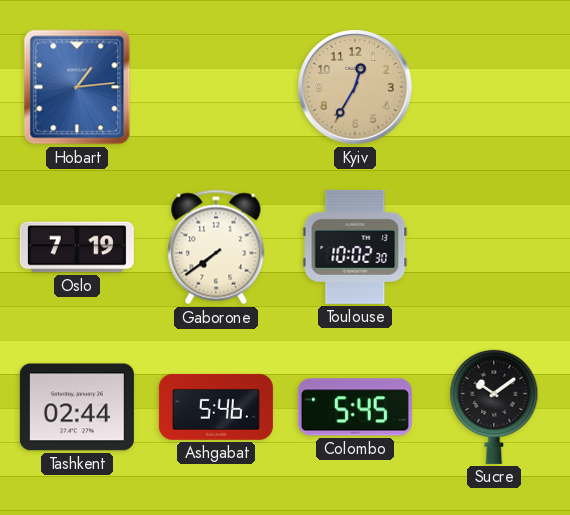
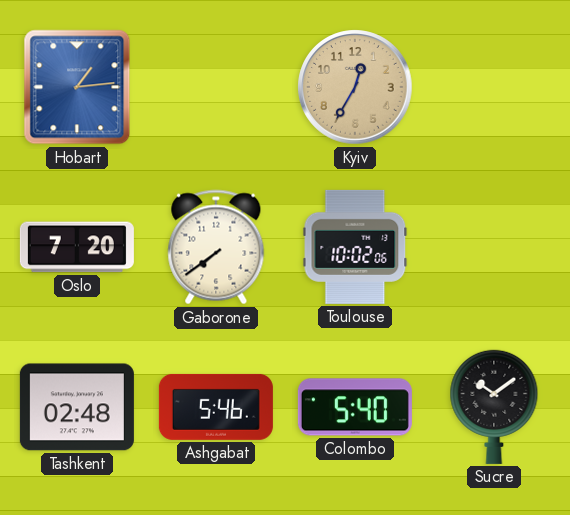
Oslo: 7:19 -> 7:20
Toulouse: 10:02:30 -> 10:02:06
Tashkent: 02:44 -> 02:48
Colombo: 5:45 -> 5:40
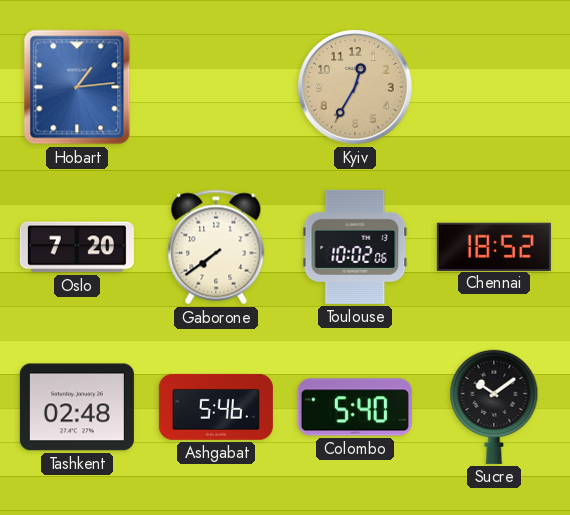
Chennai: none -> 18:52
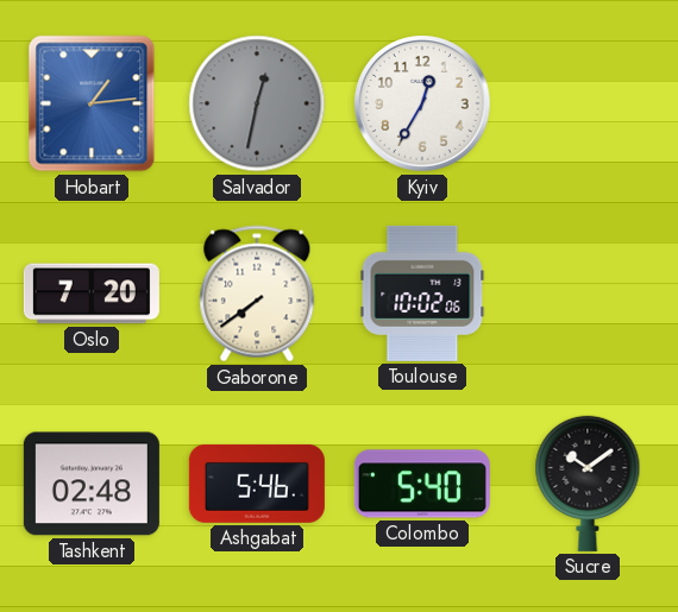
Salvador: none -> 12:32
Kyiv dial: champagne -> white
Chennai: 18:52 -> none
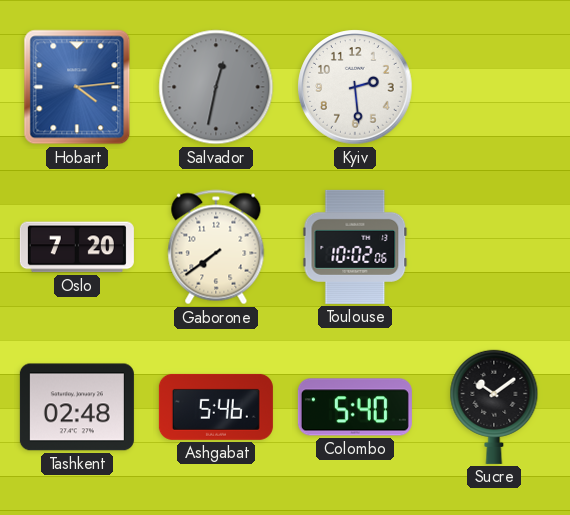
Hobart: 1:14 -> 4:14
Kyiv: 12:35 -> 2:29
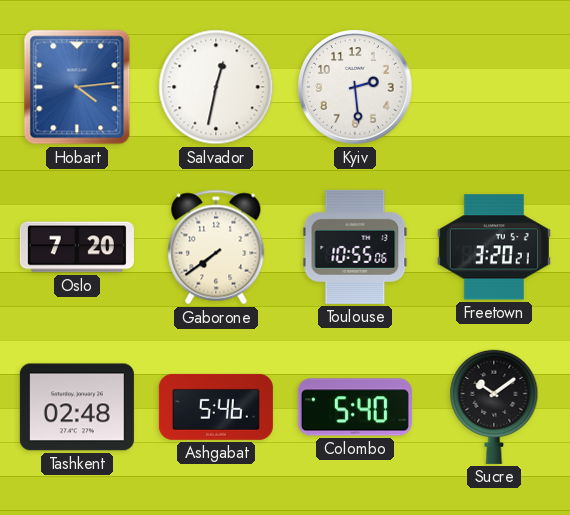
Salvador dial: grey -> white
Toulouse: 10:02 -> 10:55
Freetown: none -> 3:20
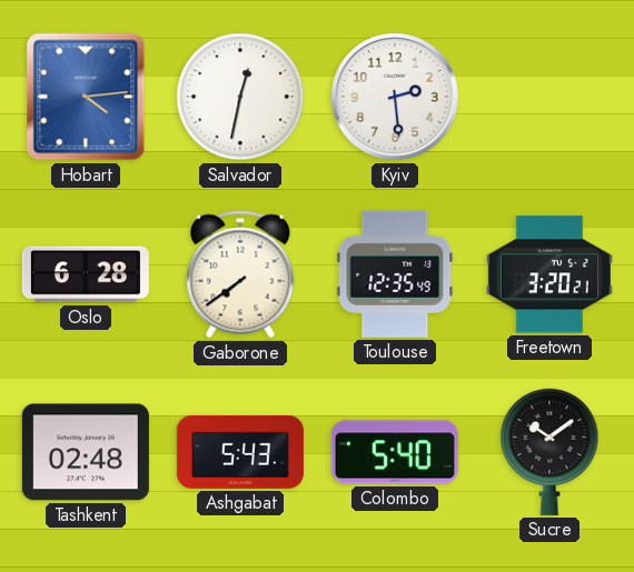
Oslo: 7:20 -> 6:28
Toulouse: 10:55 -> 12:35
Ashgabat: 5:46 -> 5:43
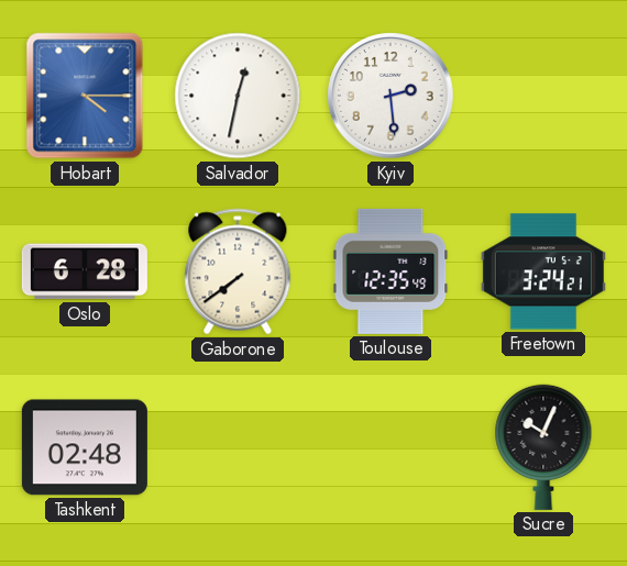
Hobart: 4:14 -> 4:15
Freetown: 3:20 -> 3:24
Ashgabat: 5:43 -> none
Colombo: 5:40 -> none
Sucre: 10:09 -> 10:04
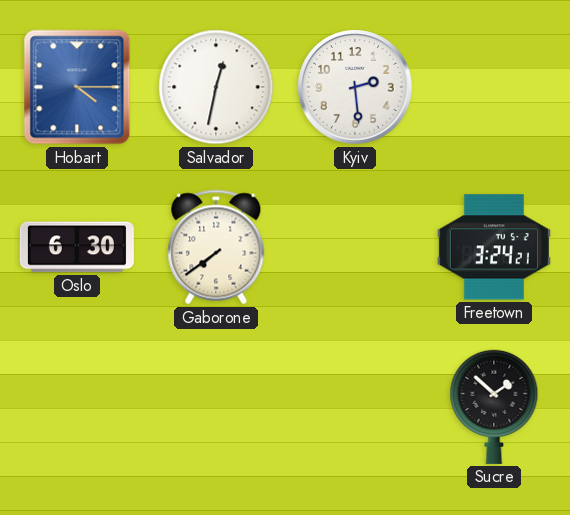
Oslo: 6:28 -> 6:30
Toulouse: 12:35 -> none
Tashkent: 02:48 -> none
Sucre: 10:04 -> 1:52
